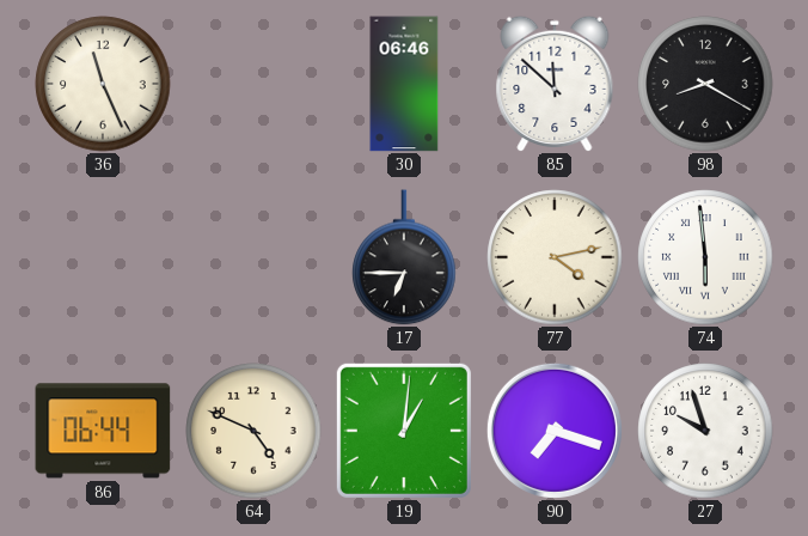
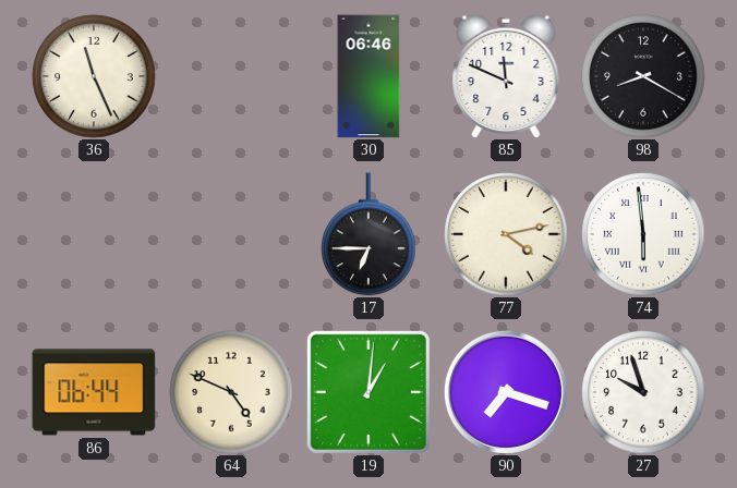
85: 11:52 -> 11:49
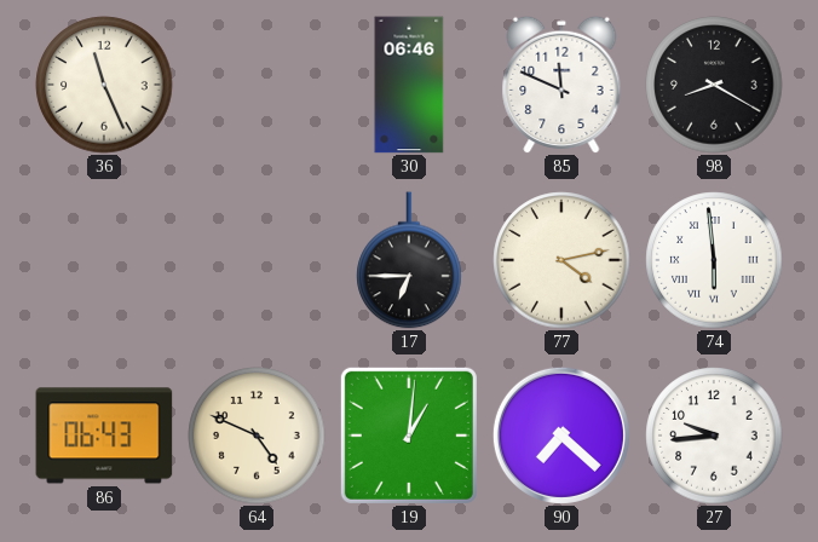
86: 06:44 -> 06:43
90: 7:18 -> 7:22
27: 9:57 -> 9:44
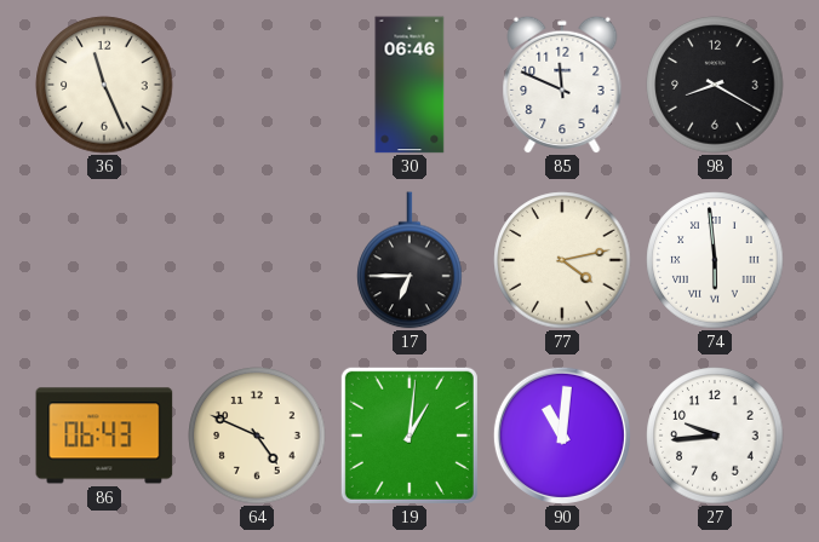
90: 7:22 -> 11:01
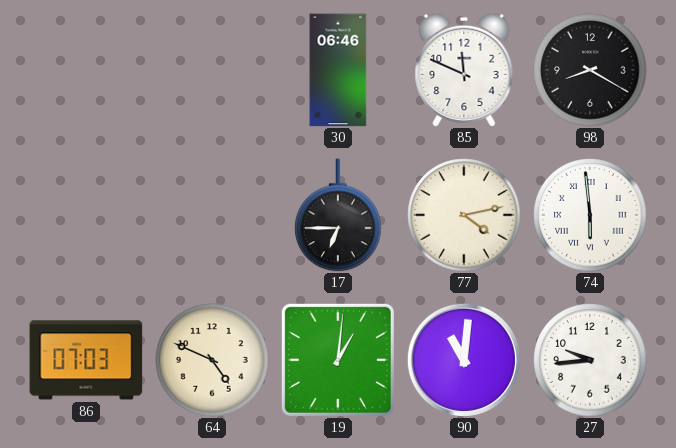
36: 11:26 -> none
86: 06:43 -> 07:03
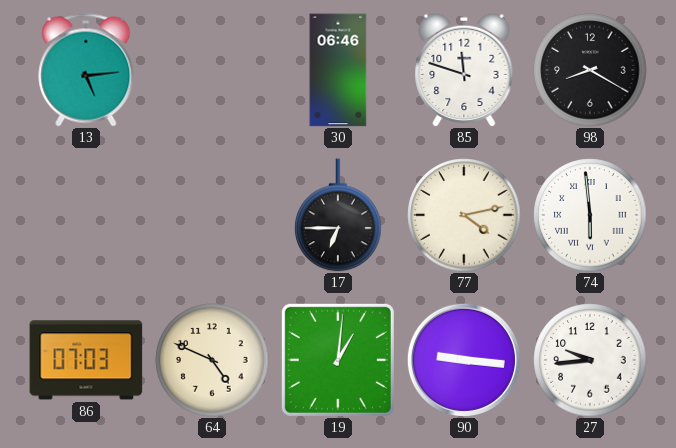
13: none -> 5:14
85: 11:49 -> 11:48
90: 11:01 -> 9:16
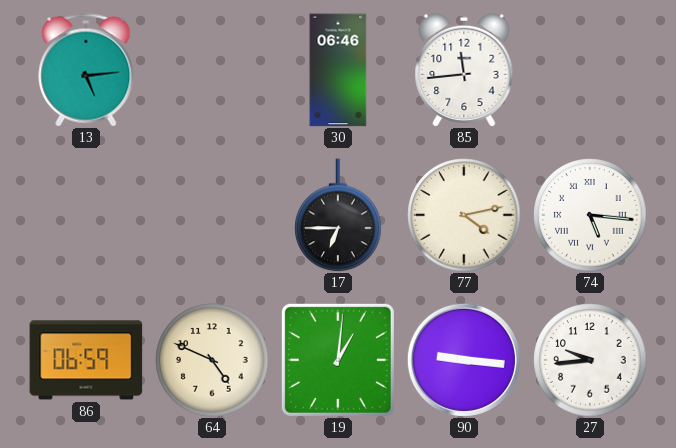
85: 11:48 -> 11:44
98: 8:20 -> none
74: 5:59 -> 5:16
86: 07:03 -> 06:59
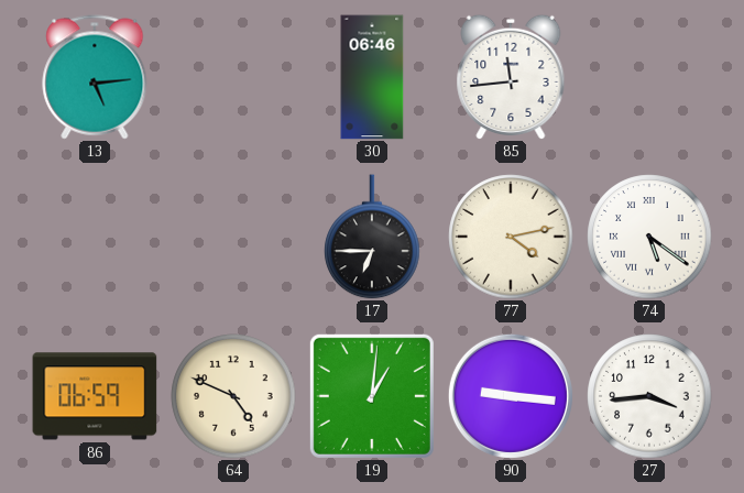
74: 5:16 -> 5:21
27: 9:44 -> 3:44
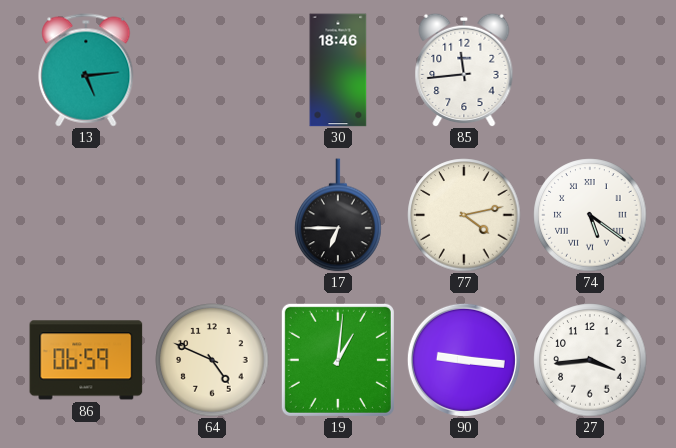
30: 06:46 -> 18:46
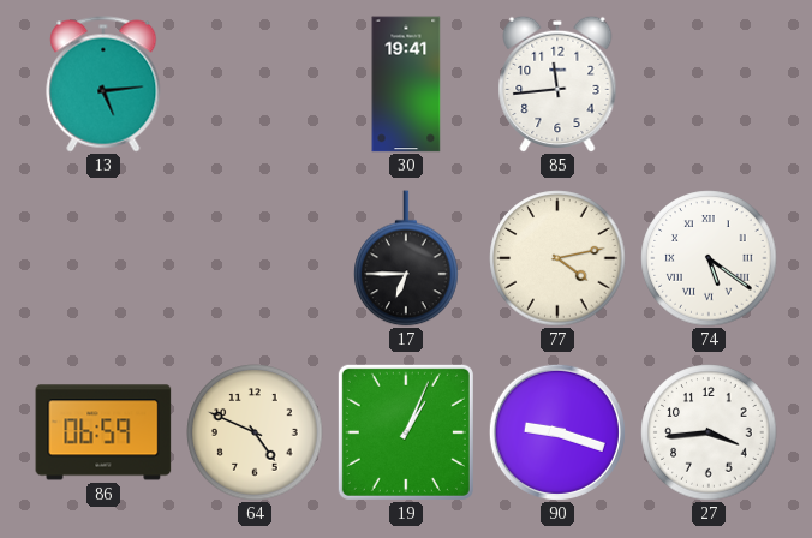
30: 18:46 -> 19:41
19: 1:01 -> 1:04
90: 9:16 -> 9:18
